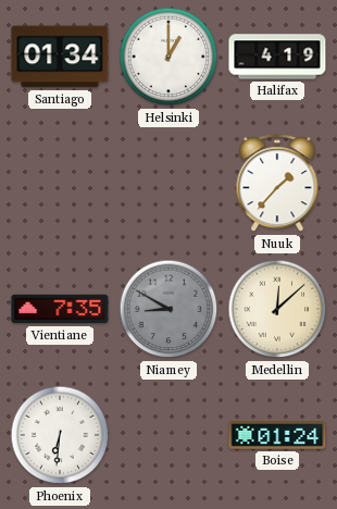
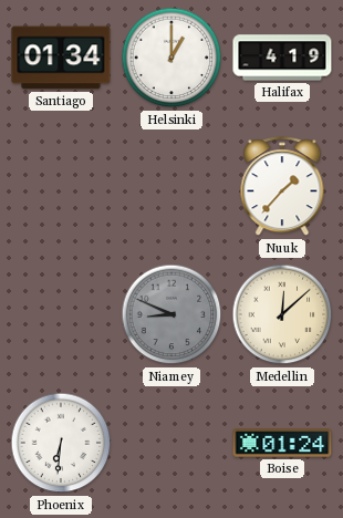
Vientiane: 7:35 -> none
Niamey: 8:50 -> 8:49
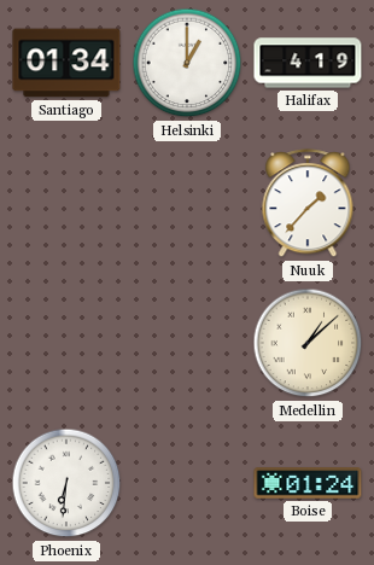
Niamey: 8:49 -> none
Medellin: 12:08 -> 1:08
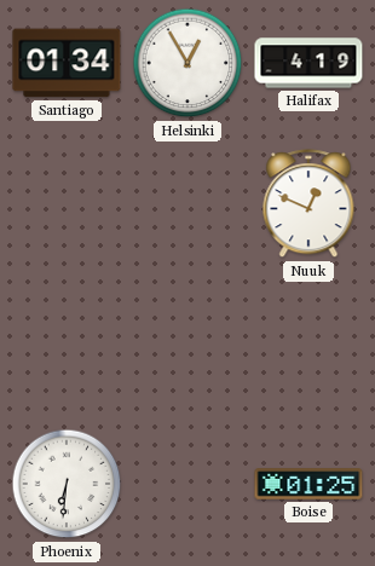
Helsinki: 1:00 -> 12:55
Nuuk: 1:37 -> 12:49
Medellin: 1:08 -> none
Boise: 01:24 -> 01:25
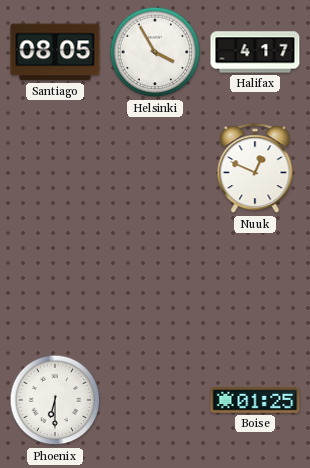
Santiago: 01:34 -> 08:05
Helsinki: 12:55 -> 3:55
Halifax: 4:19 -> 4:17
Phoenix: 6:31 -> 6:30
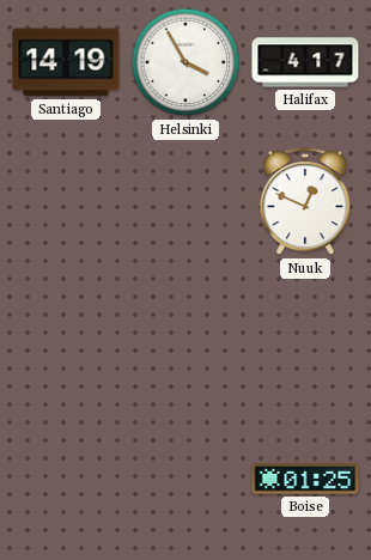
Santiago: 08:05 -> 14:19
Phoenix: 6:30 -> none
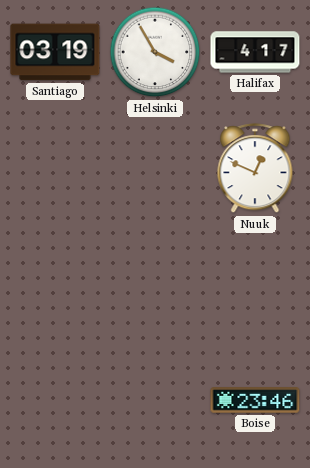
Santiago: 14:19 -> 03:19
Boise: 01:25 -> 23:46
